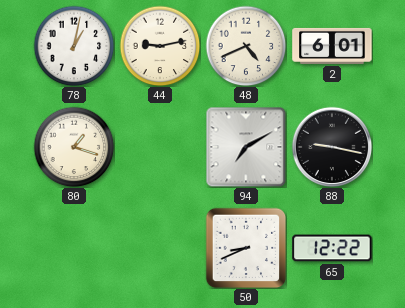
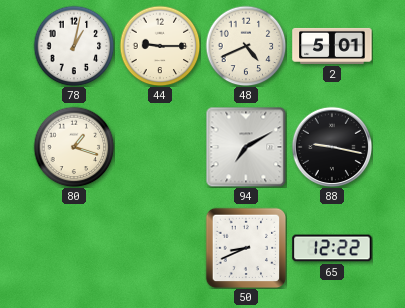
44: 9:13 -> 9:15
2: 6:01 -> 5:01
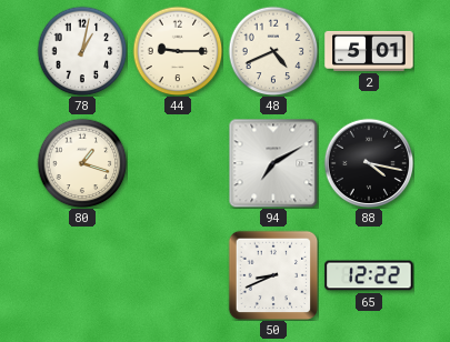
88: 9:17 -> 4:17
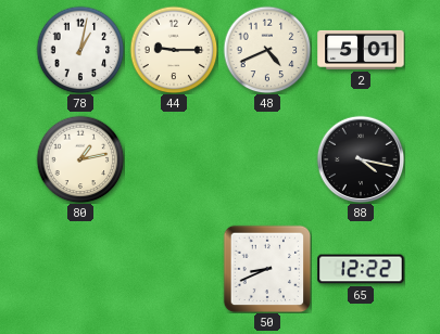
80: 1:18 -> 1:13
94: 7:10 -> none
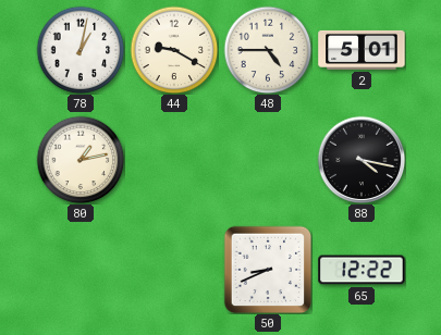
44: 9:15 -> 9:20
48: 4:41 -> 4:45
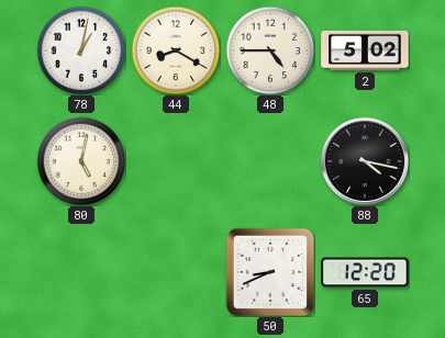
44: 9:20 -> 8:20
2: 5:01 -> 5:02
80: 1:13 -> 5:02
65: 12:22 -> 12:20
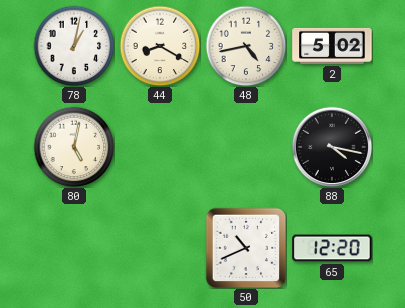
48: 4:45 -> 4:43
50: 8:41 -> 10:41
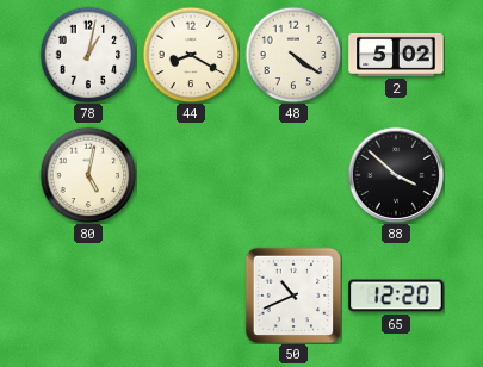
48: 4:43 -> 4:21
88: 4:17 -> 3:52
